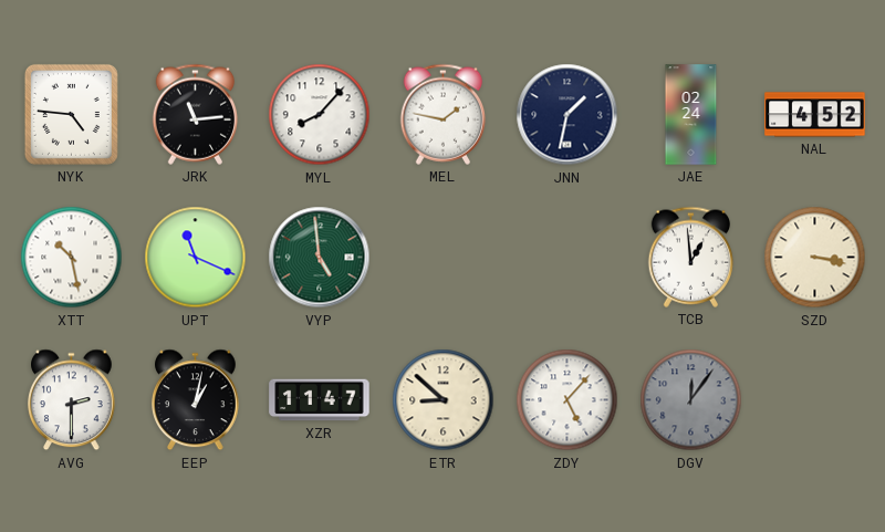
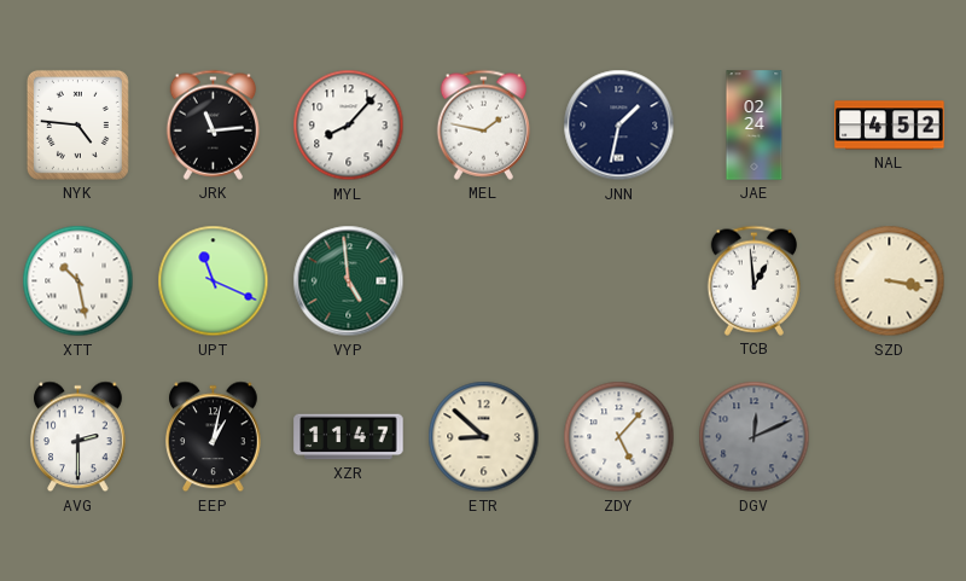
DGV: 12:06 -> 12:11
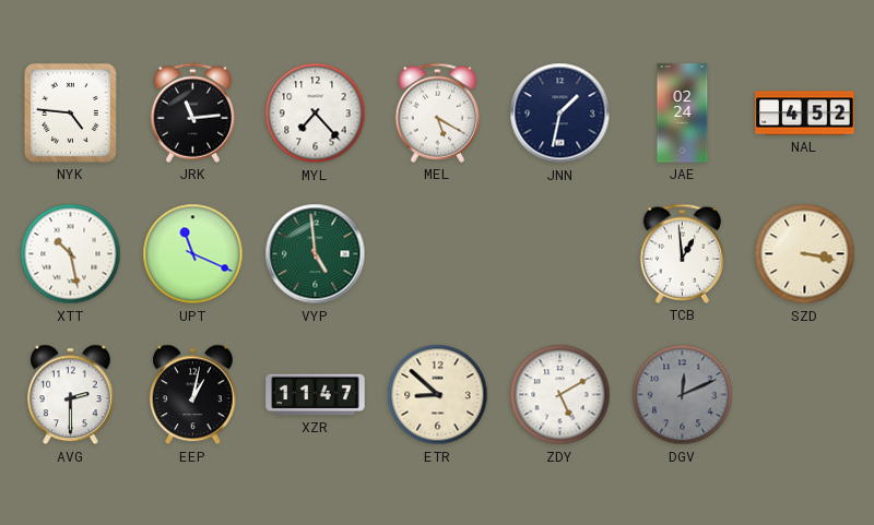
MYL: 8:07 -> 7:23
MEL: 1:47 -> 5:20
ZDY: 5:07 -> 5:10
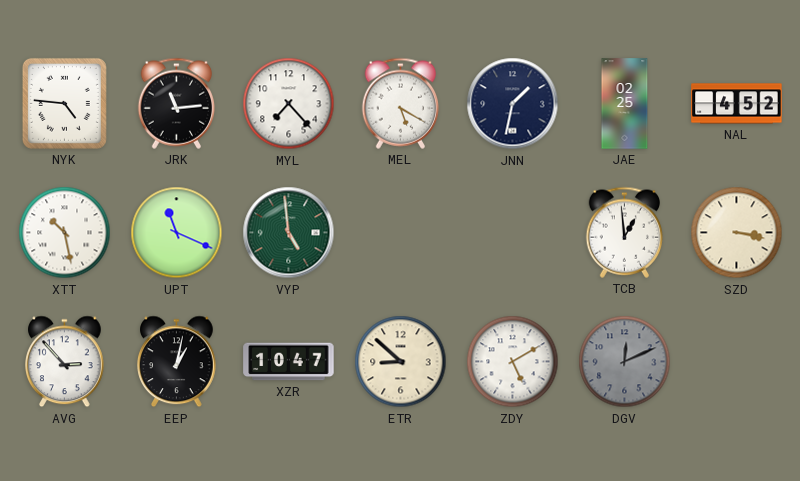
JAE: 02:24 -> 02:25
AVG: 2:30 -> 2:53
XZR: 11:47 -> 10:47
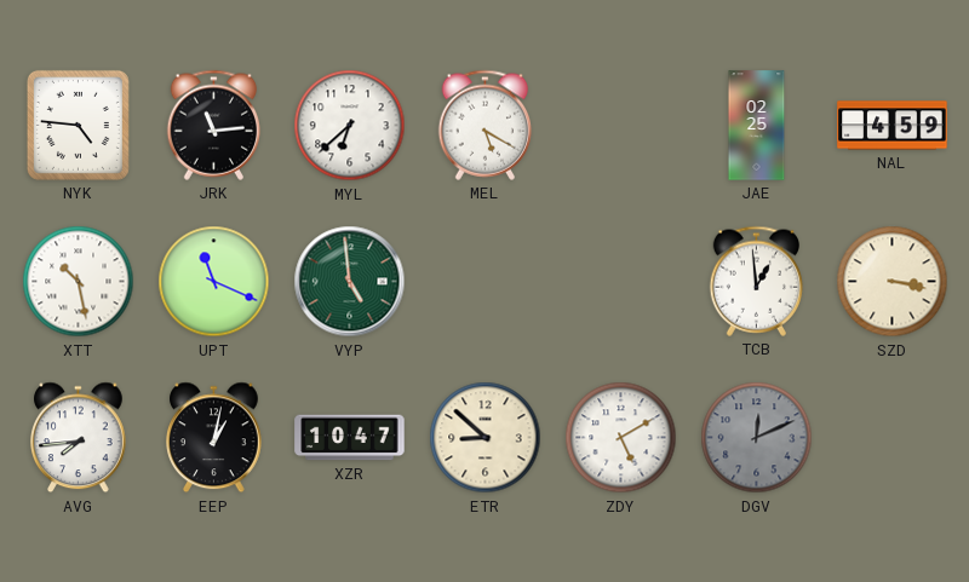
MYL: 7:23 -> 6:38
JNN: 1:32 -> none
NAL: 4:52 -> 4:59
AVG: 2:53 -> 7:44
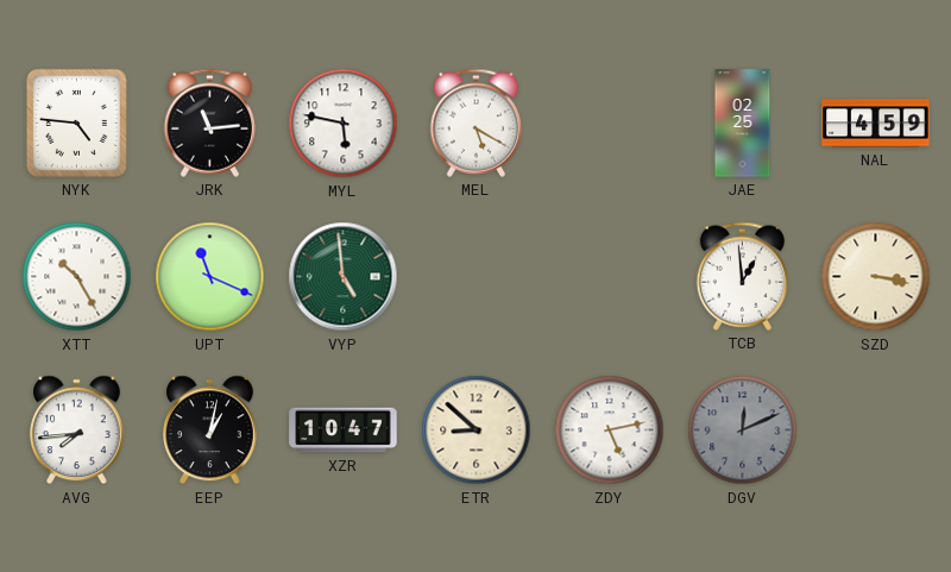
MYL: 6:38 -> 5:47
XTT: 10:28 -> 10:25
ZDY: 5:10 -> 5:13
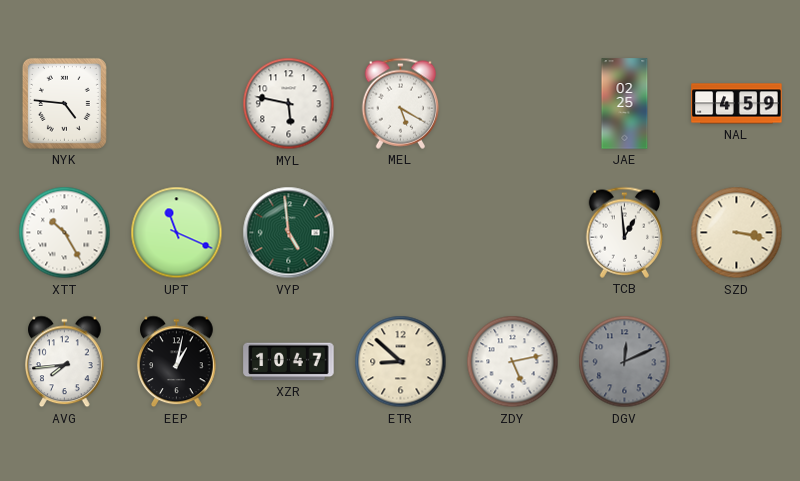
JRK: 11:14 -> none
